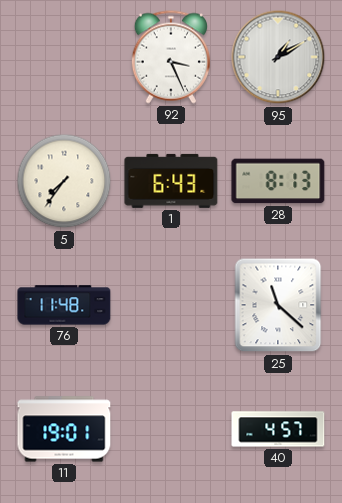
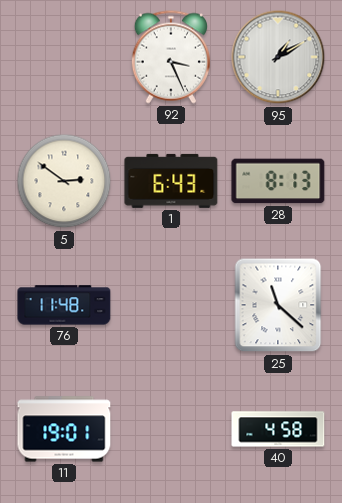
5: 7:36 -> 2:51
40: 4:57 -> 4:58
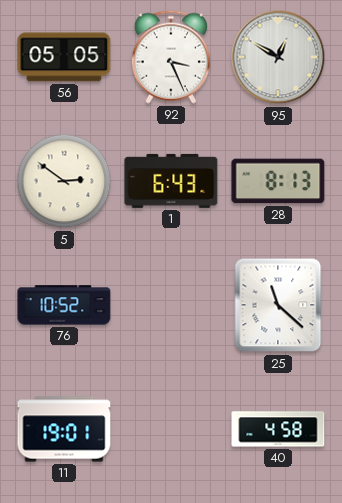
56: none -> 05:05
95: 1:10 -> 12:50
76: 11:48 -> 10:52
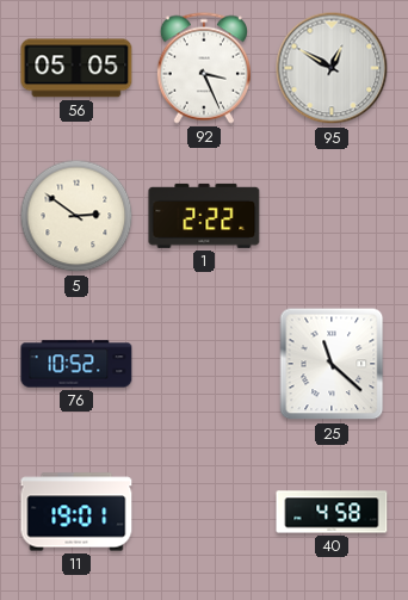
1: 6:43 -> 2:22
28: 8:13 -> none
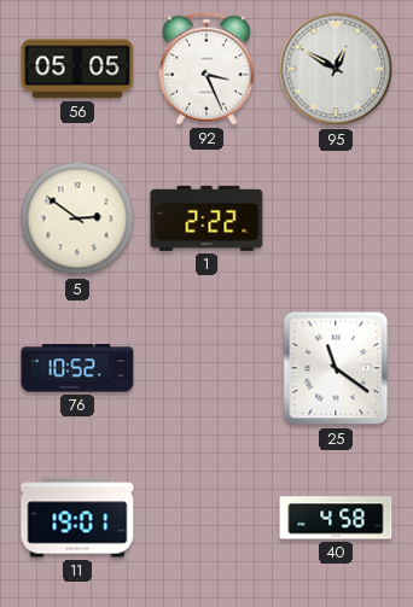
25: 11:22 -> 11:21
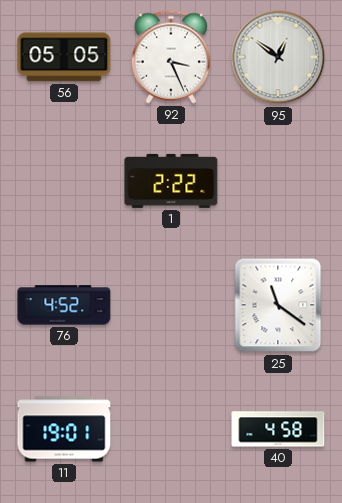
95: 12:50 -> 12:51
5: 2:51 -> none
76: 10:52 -> 4:52
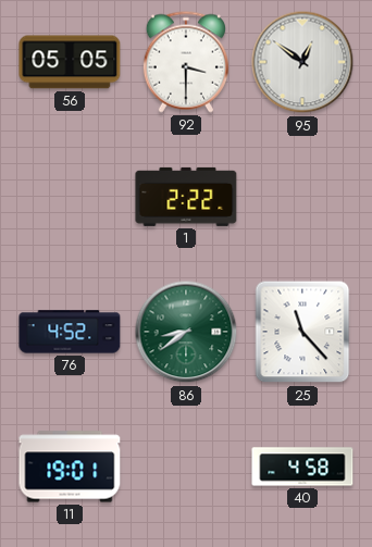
92: 3:26 -> 3:30
86: none -> 8:39
25: 11:21 -> 11:23
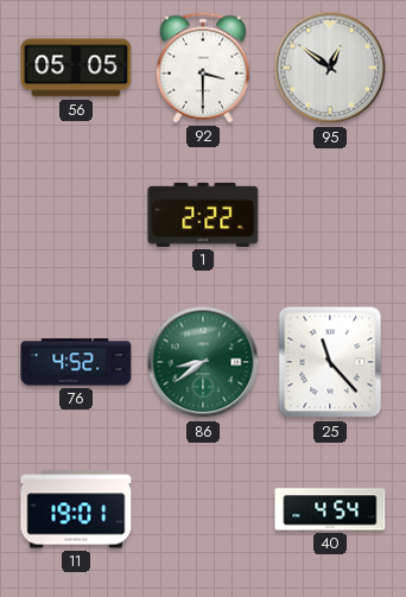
40: 4:58 -> 4:54
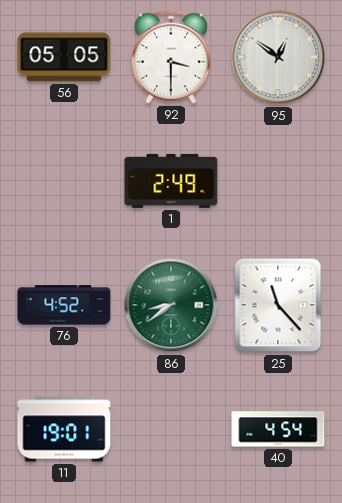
1: 2:22 -> 2:49
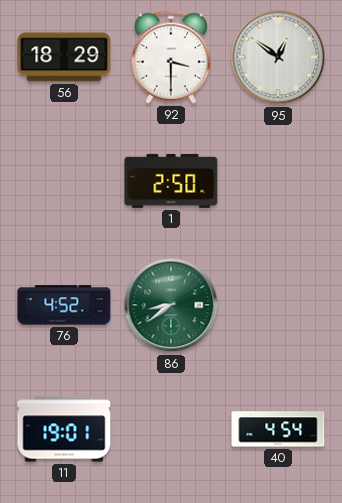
56: 05:05 -> 18:29
1: 2:49 -> 2:50
25: 11:23 -> none
